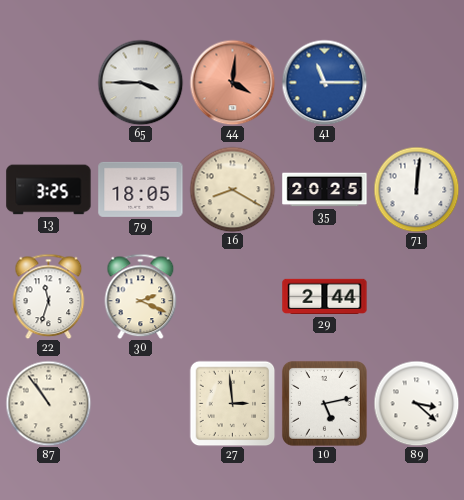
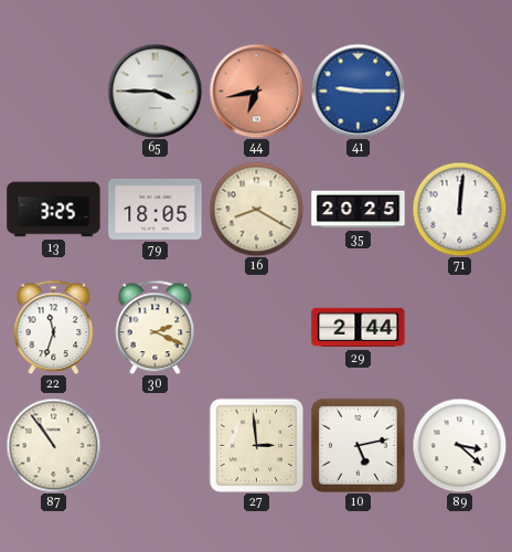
44: 4:01 -> 6:43
41: 11:15 -> 9:15
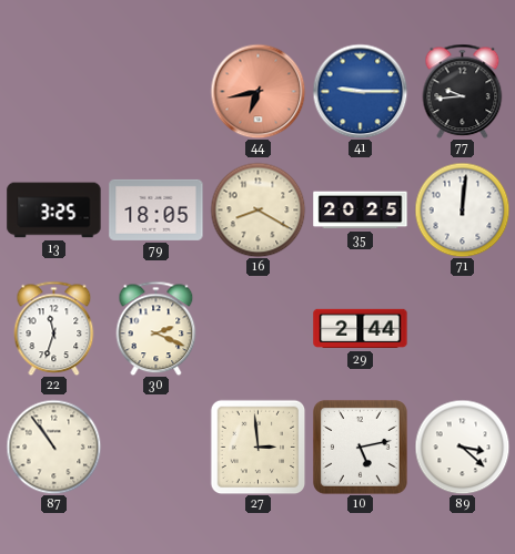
65: 3:45 -> none
77: none -> 9:44
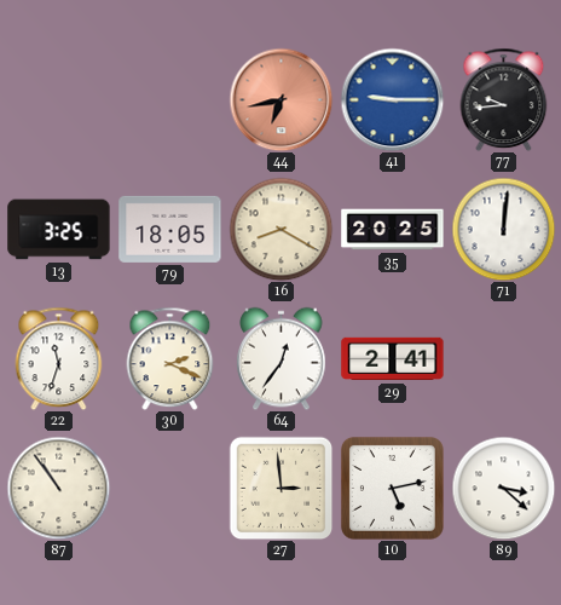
64: none -> 12:36
29: 2:44 -> 2:41
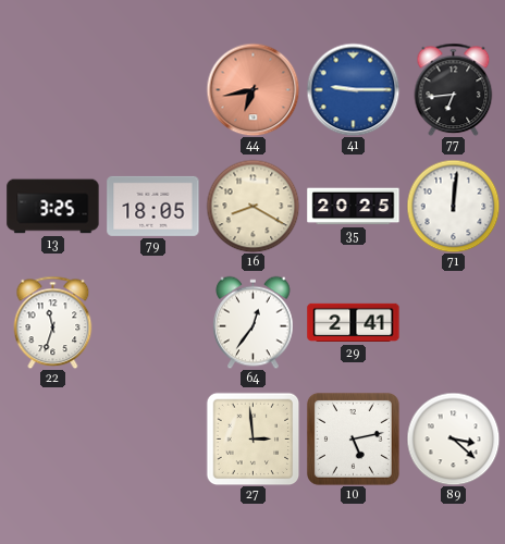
77: 9:44 -> 6:44
30: 2:19 -> none
87: 10:54 -> none
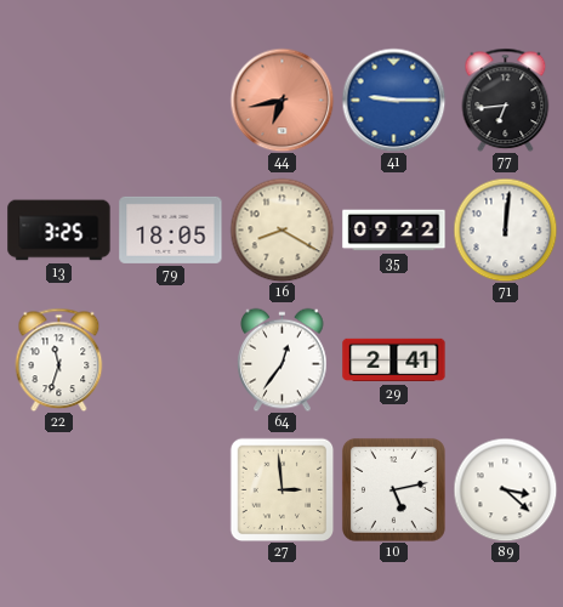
35: 20:25 -> 09:22
